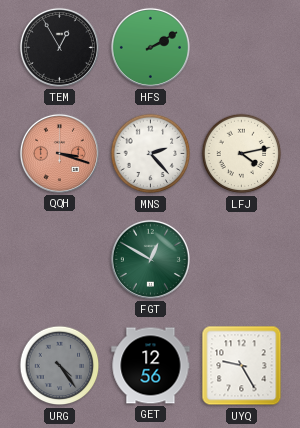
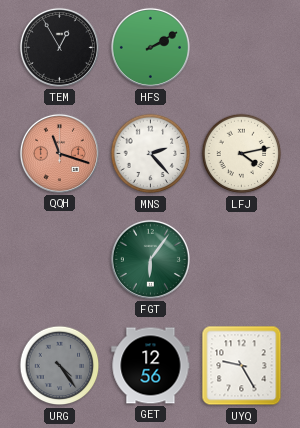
QQH: 3:18 -> 11:18
FGT: 12:50 -> 6:06
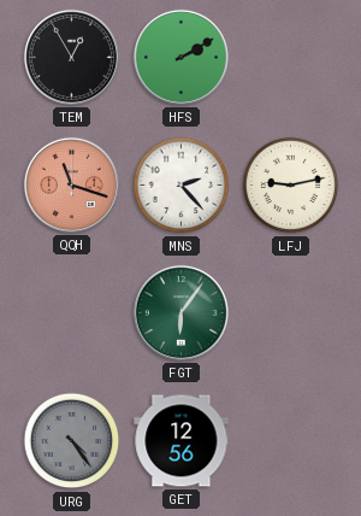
LFJ: 4:13 -> 9:13
UYQ: 9:25 -> none
